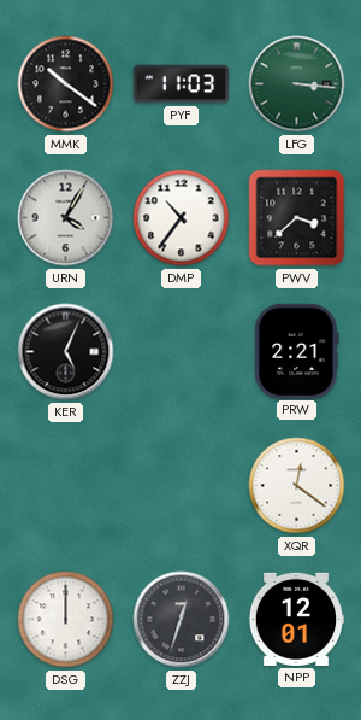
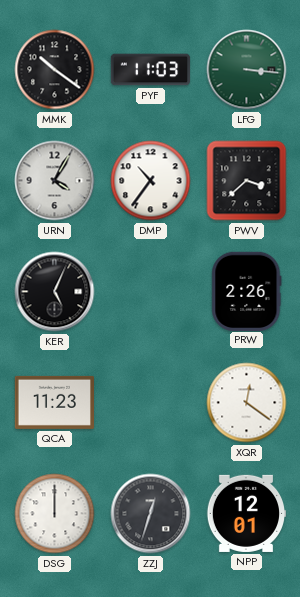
PRW: 2:21 -> 2:26
QCA: none -> 11:23
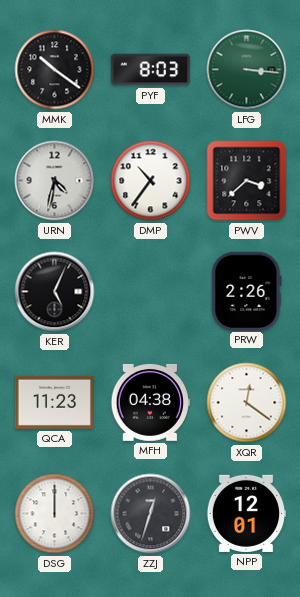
PYF: 11:03 -> 8:03
URN: 4:05 -> 4:32
MFH: none -> 04:38
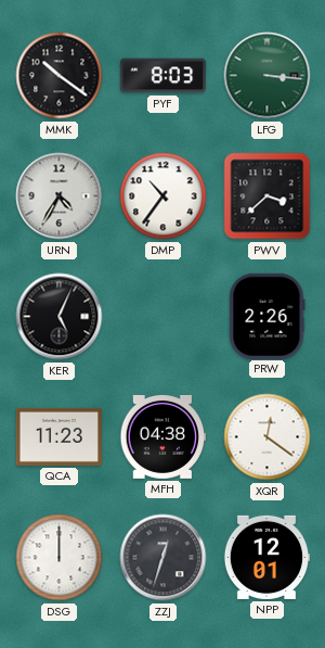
URN: 4:32 -> 4:35
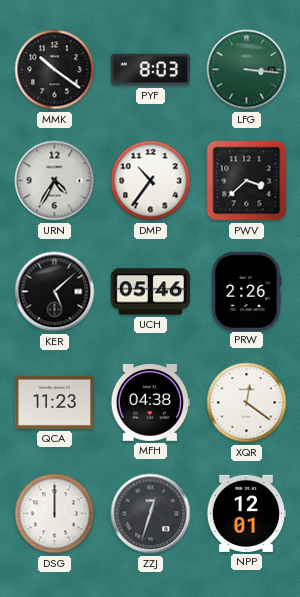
KER: 5:04 -> 5:08
UCH: none -> 05:46
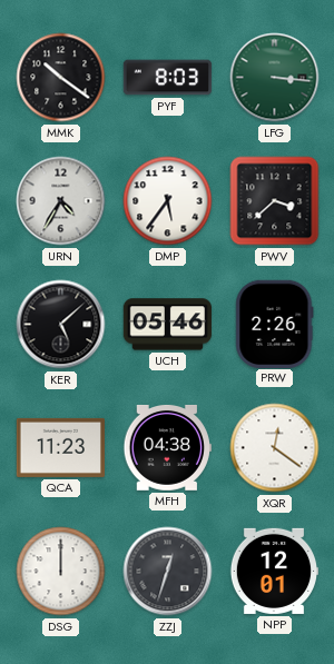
DMP: 10:36 -> 5:36
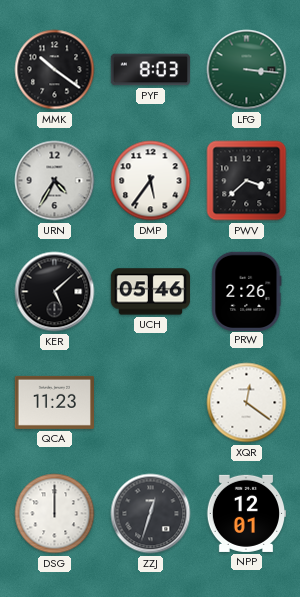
MFH: 04:38 -> none
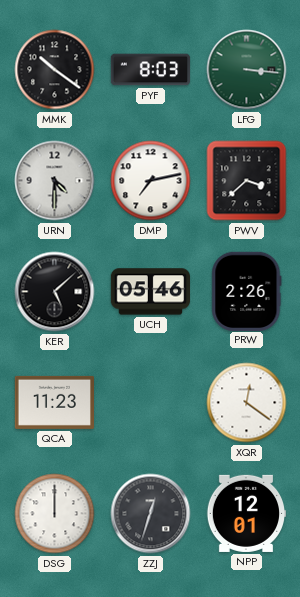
URN: 4:35 -> 4:30
DMP: 5:36 -> 7:13
